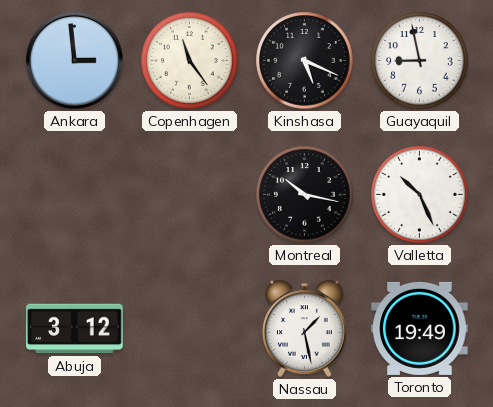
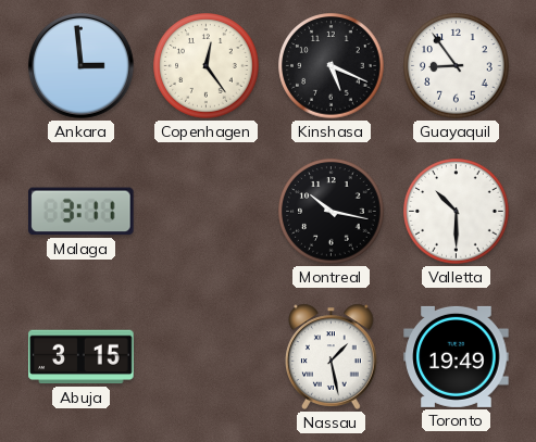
Copenhagen: 11:24 -> 12:24
Guayaquil: 8:58 -> 8:54
Malaga: none -> 3:11
Valletta: 10:26 -> 10:30
Abuja: 3:12 -> 3:15
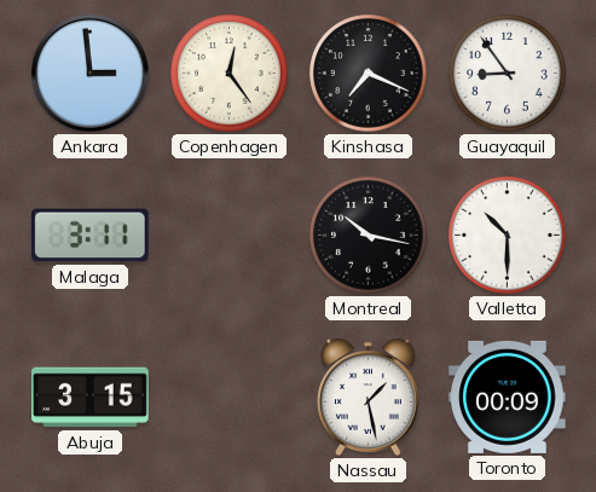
Kinshasa: 5:19 -> 7:19
Toronto: 19:49 -> 00:09
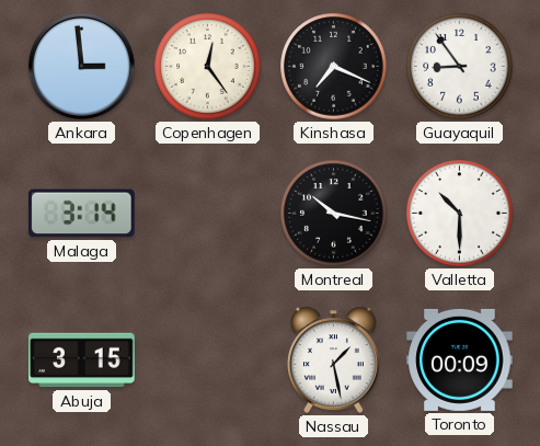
Malaga: 3:11 -> 3:14
